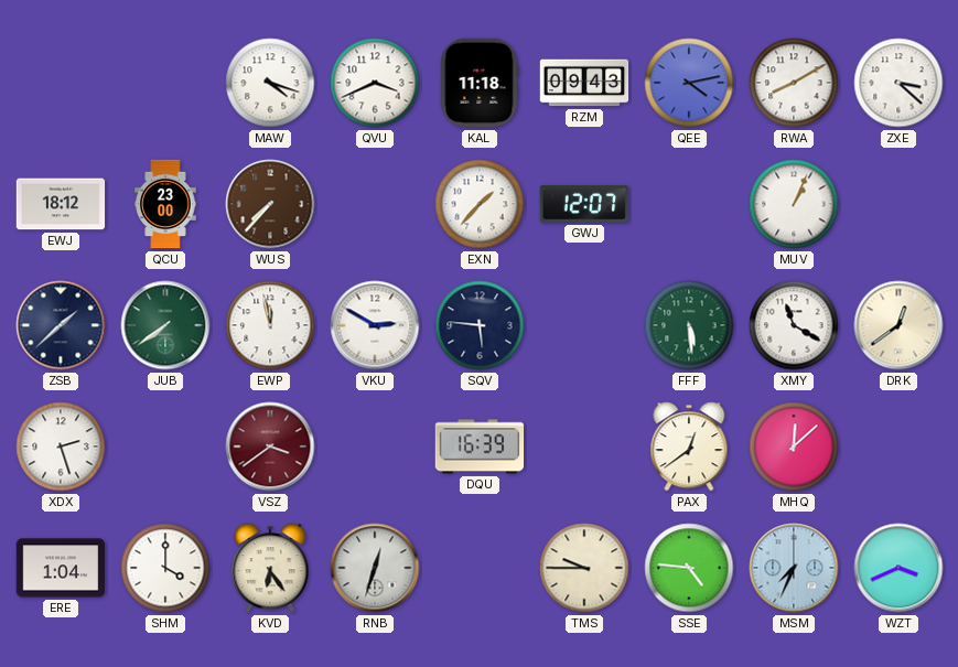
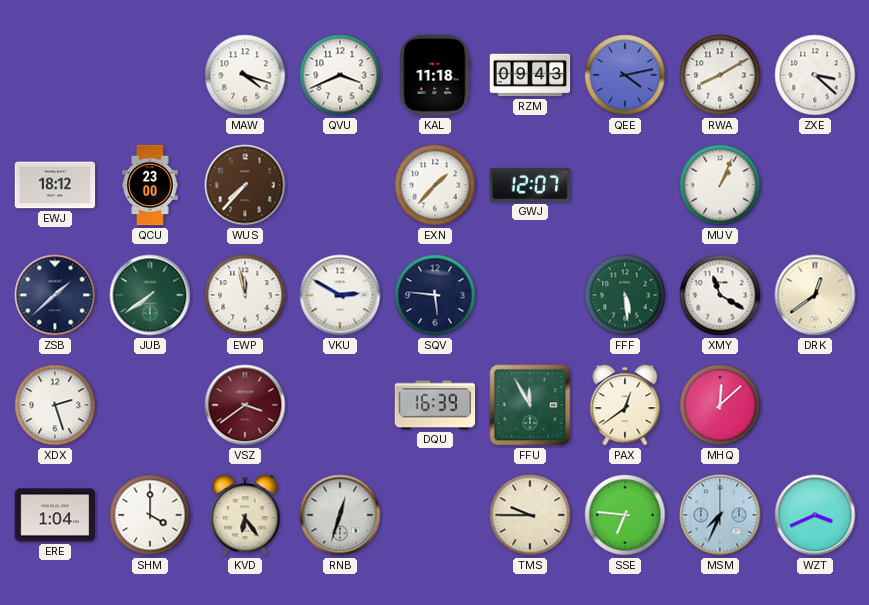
FFU: none -> 11:55
SSE: 4:46 -> 6:46
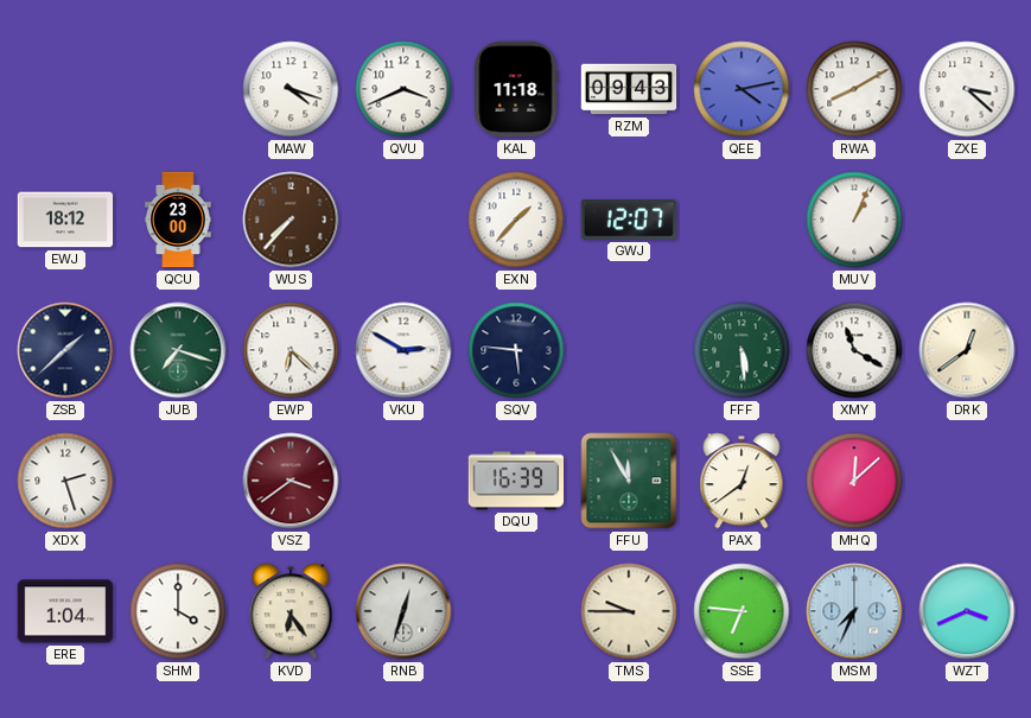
JUB: 7:39 -> 7:18
EWP: 11:58 -> 6:22
